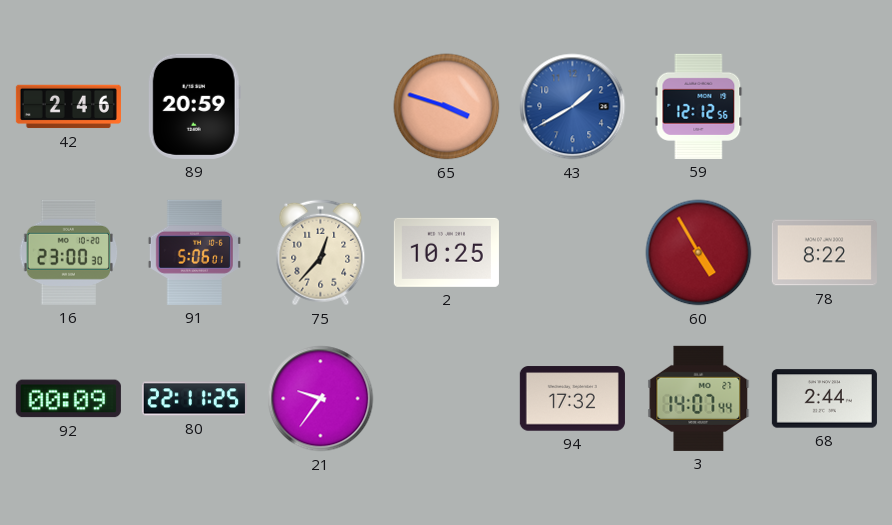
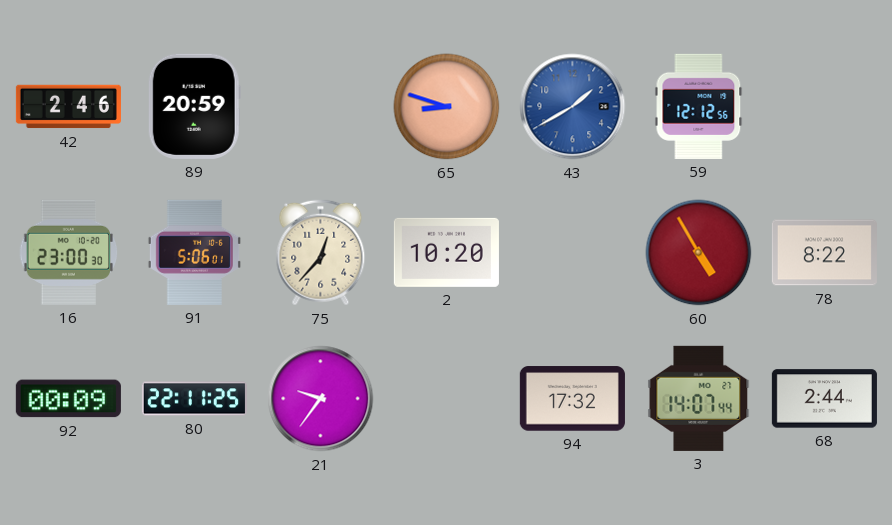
65: 3:48 -> 8:48
2: 10:25 -> 10:20
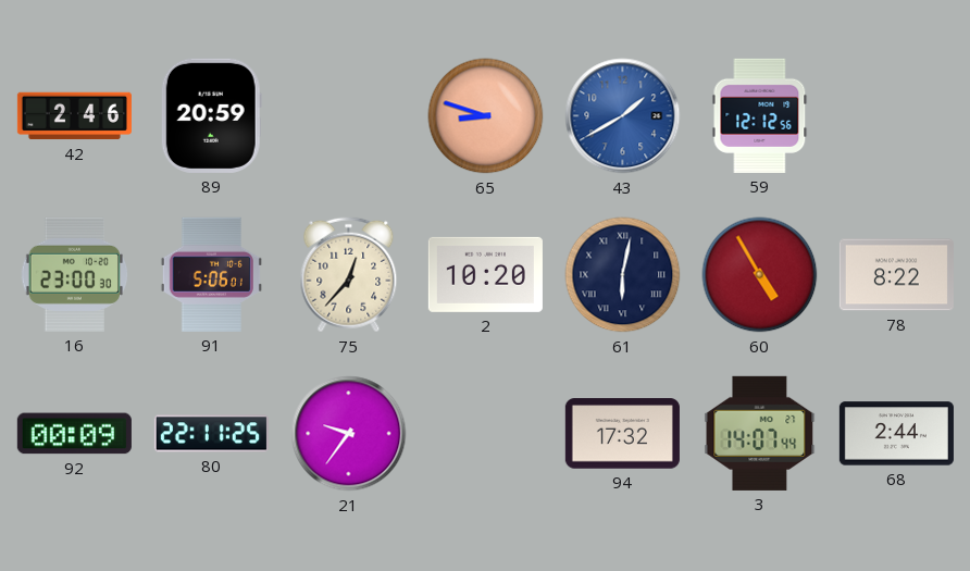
61: none -> 6:02
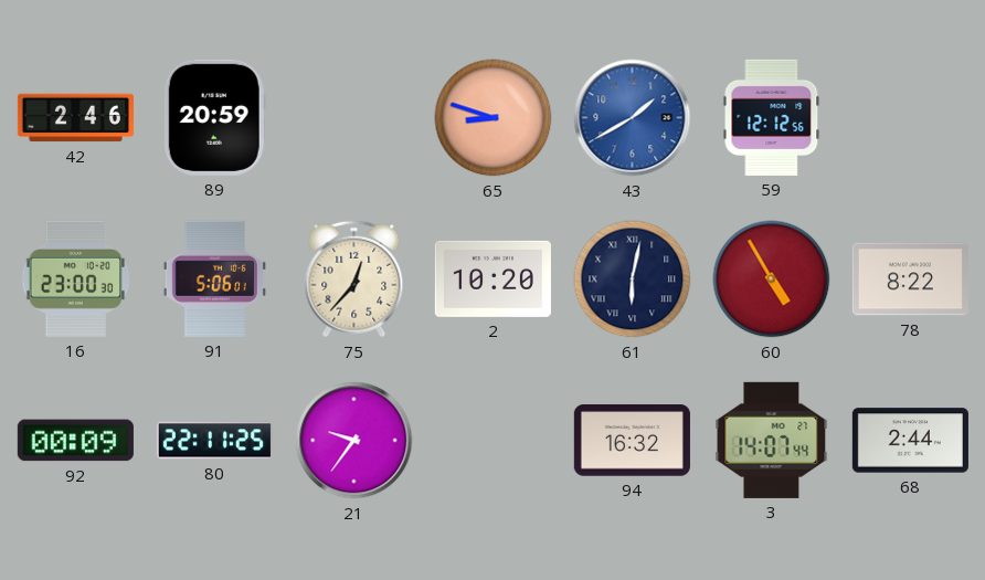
94: 17:32 -> 16:32
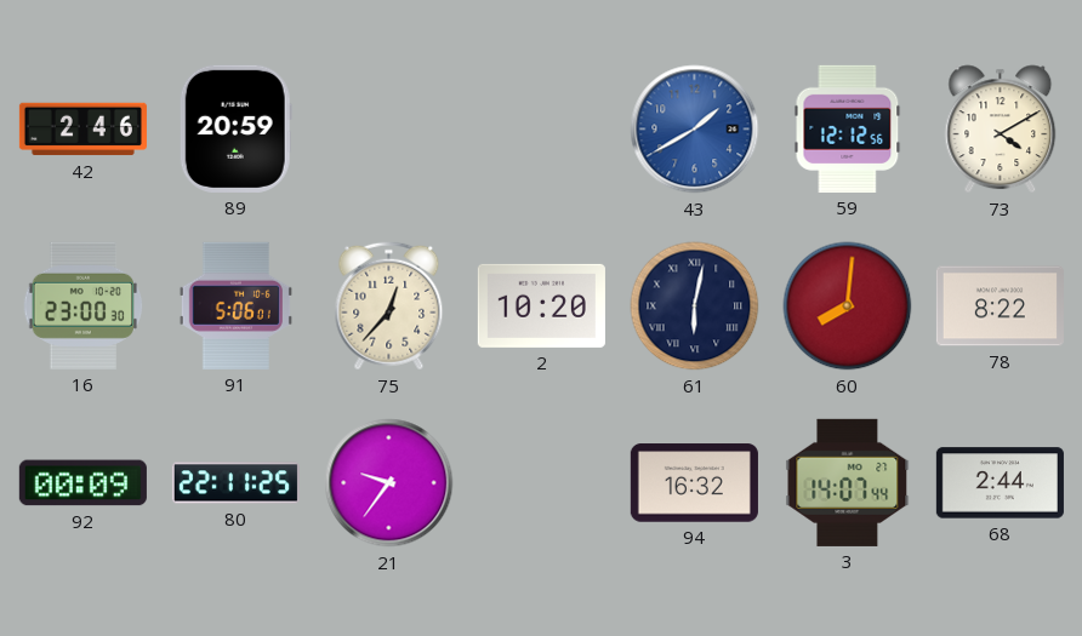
65: 8:48 -> none
73: none -> 4:10
60: 4:55 -> 8:01
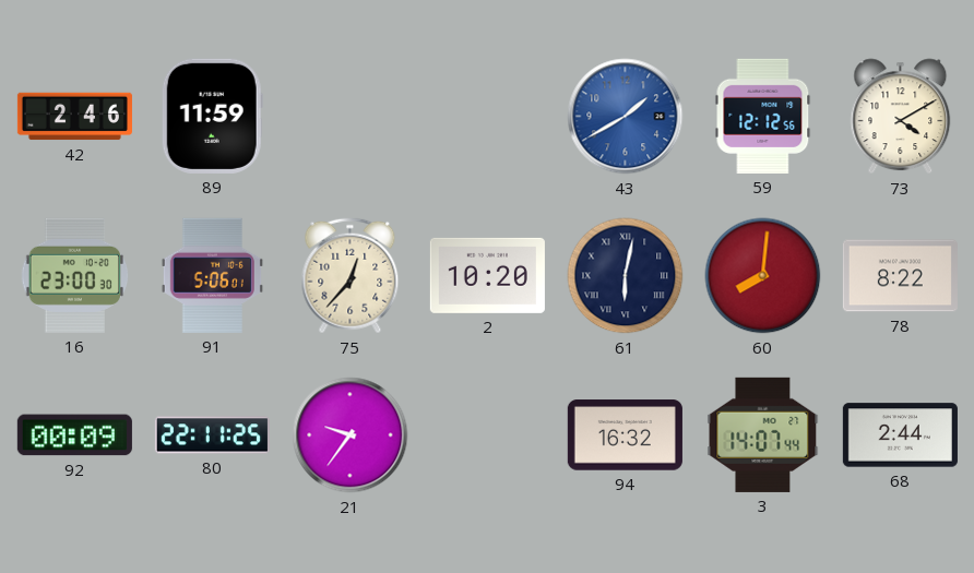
89: 20:59 -> 11:59
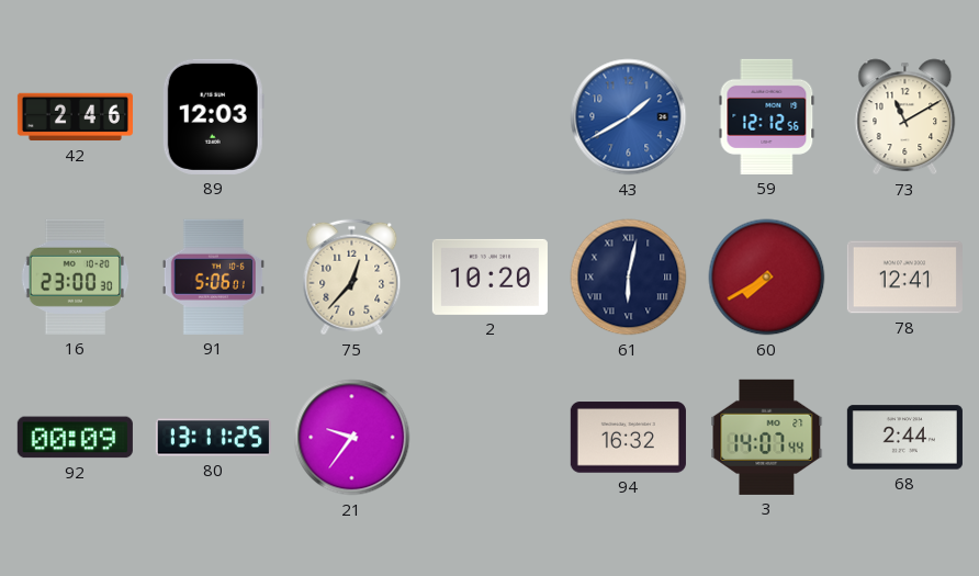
89: 11:59 -> 12:03
73: 4:10 -> 11:10
60: 8:01 -> 7:40
78: 8:22 -> 12:41
80: 22:11 -> 13:11
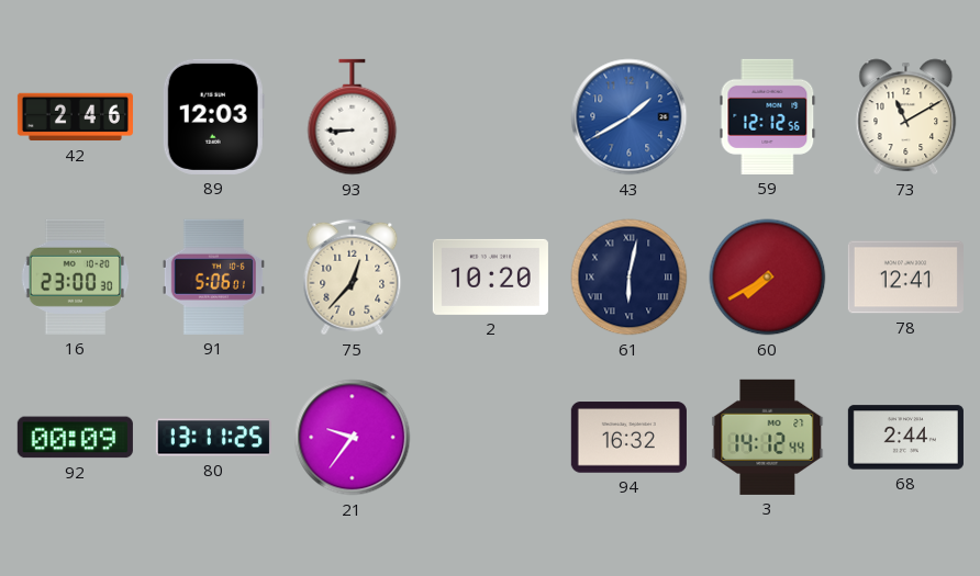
93: none -> 8:45
3: 14:07 -> 14:12
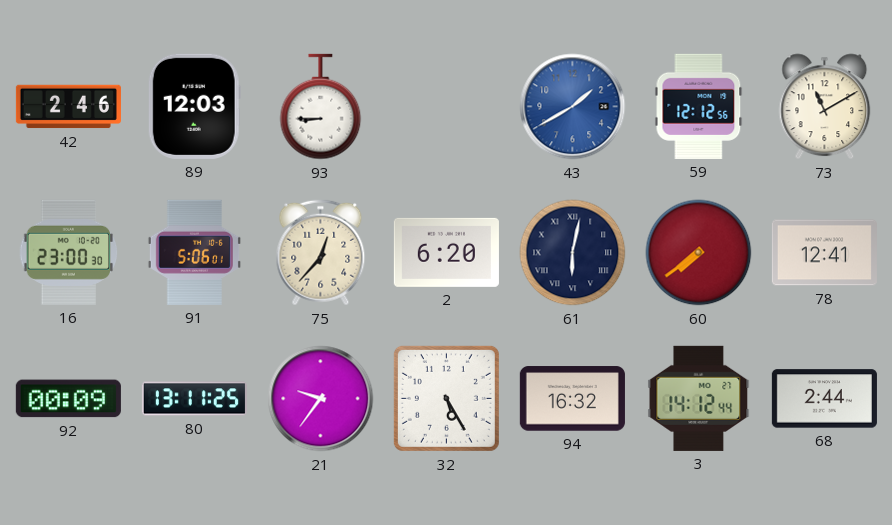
2: 10:20 -> 6:20
60: 7:40 -> 7:39
32: none -> 5:25
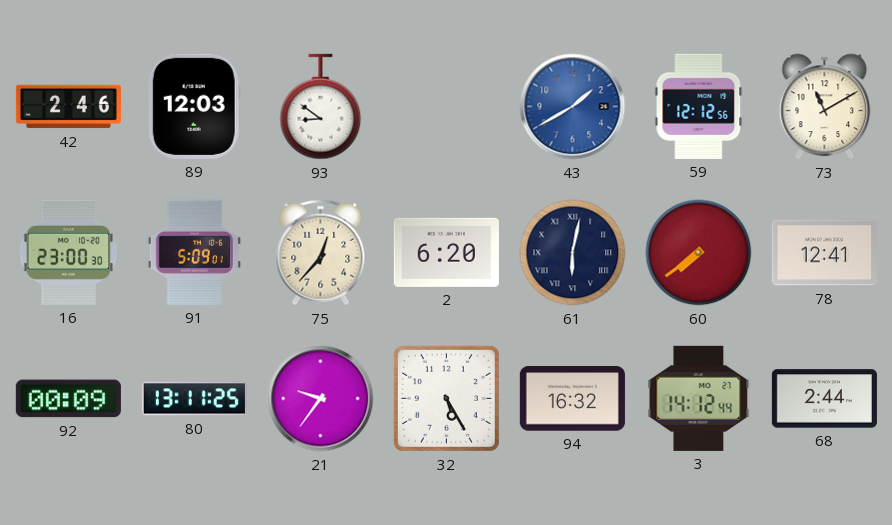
93: 8:45 -> 8:51
91: 5:06 -> 5:09
